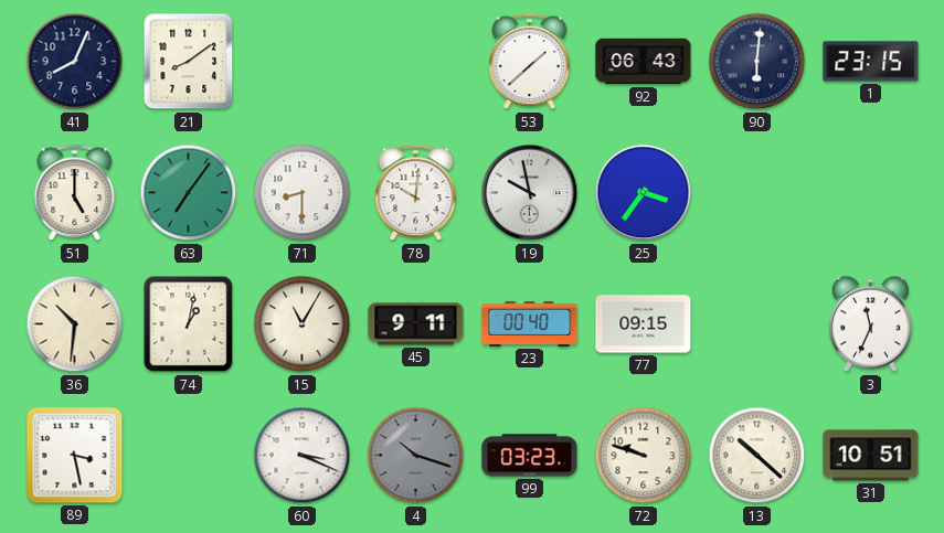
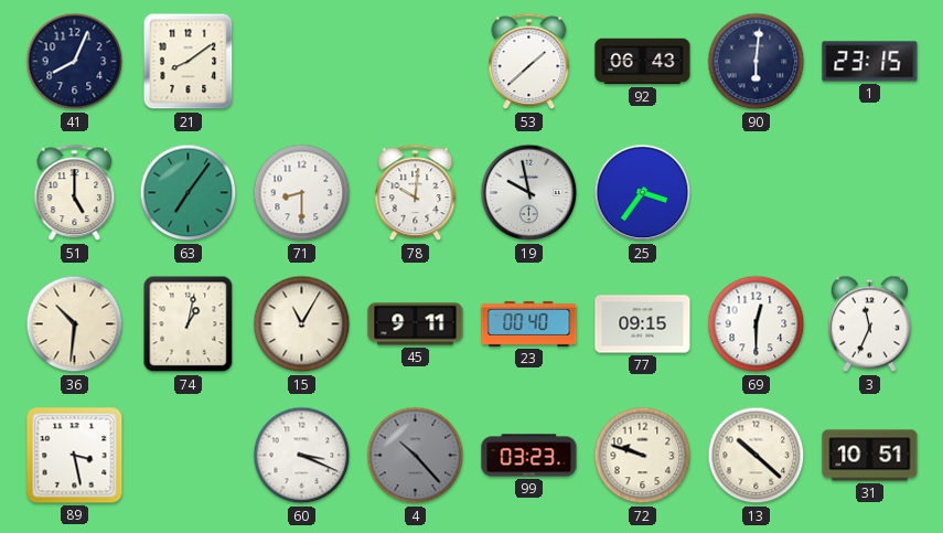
69: none -> 12:30
4: 10:18 -> 10:23
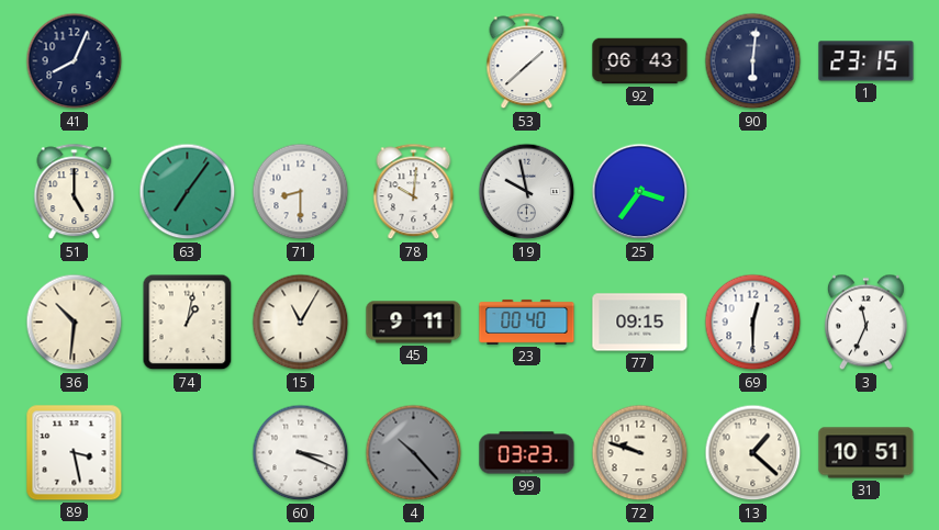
21: 8:09 -> none
13: 10:22 -> 1:22
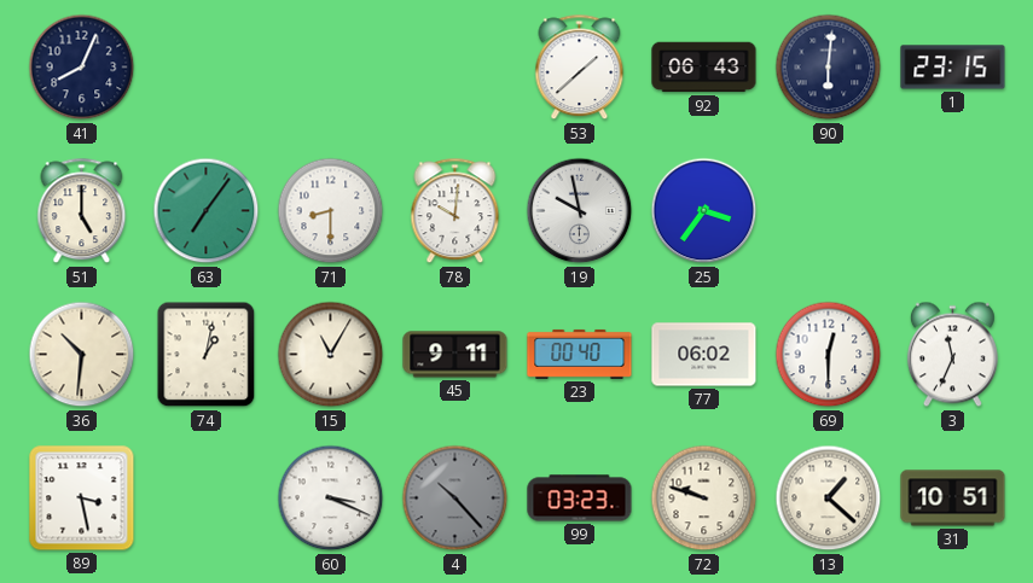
77: 09:15 -> 06:02
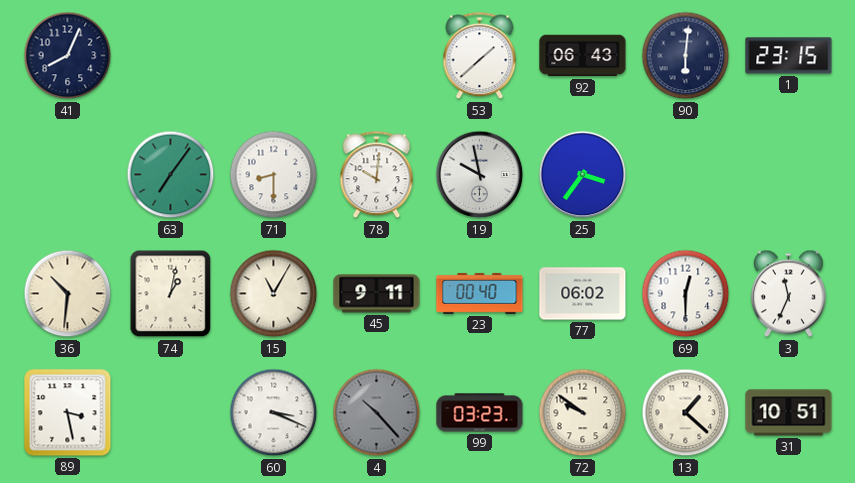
51: 5:00 -> none
72: 9:48 -> 9:51
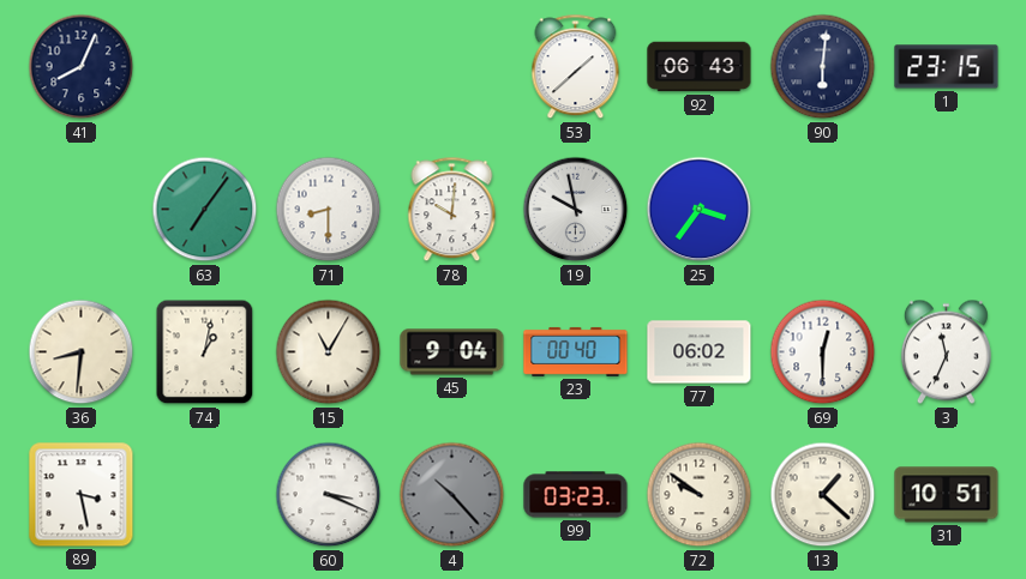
36: 10:31 -> 8:31
45: 9:11 -> 9:04
